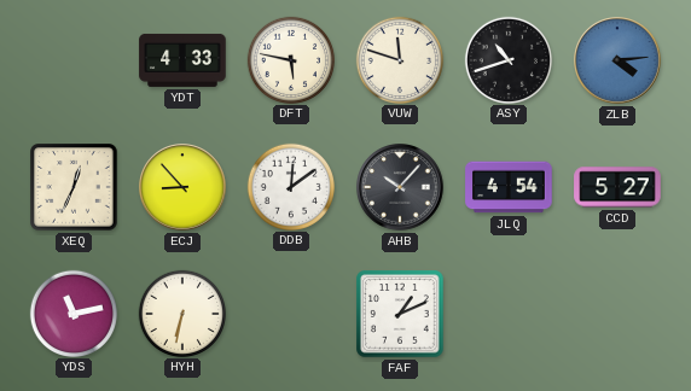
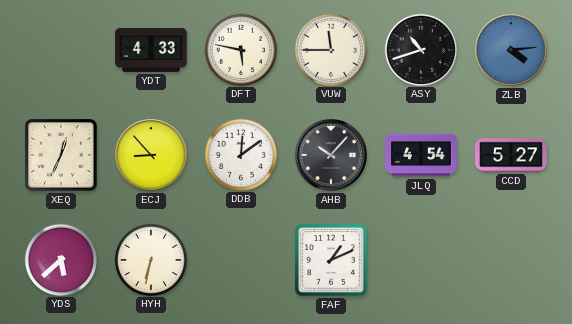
VUW: 11:48 -> 11:45
YDS: 11:13 -> 5:38
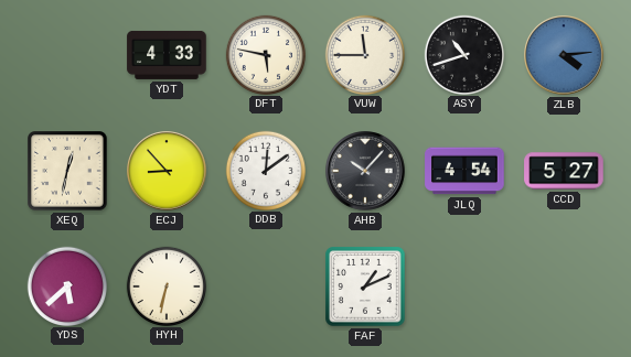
XEQ: 12:34 -> 12:32
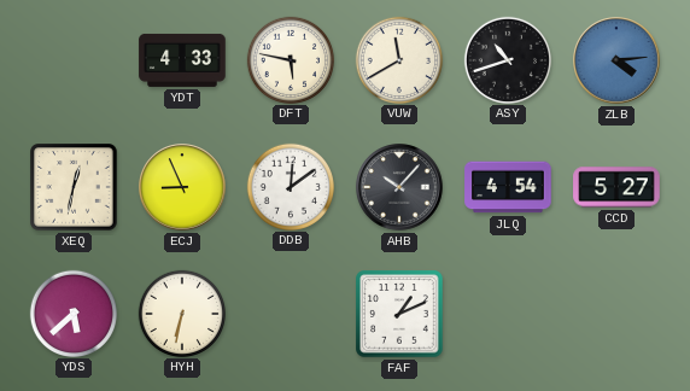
VUW: 11:45 -> 11:40
ECJ: 8:53 -> 8:56
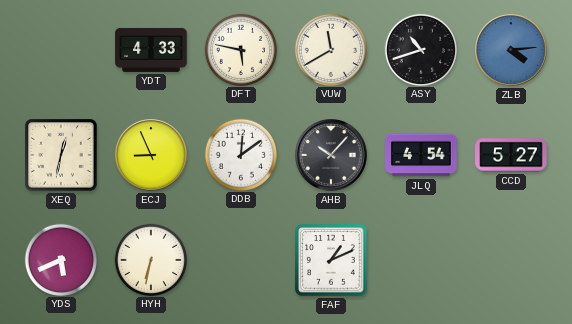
YDS: 5:38 -> 5:41
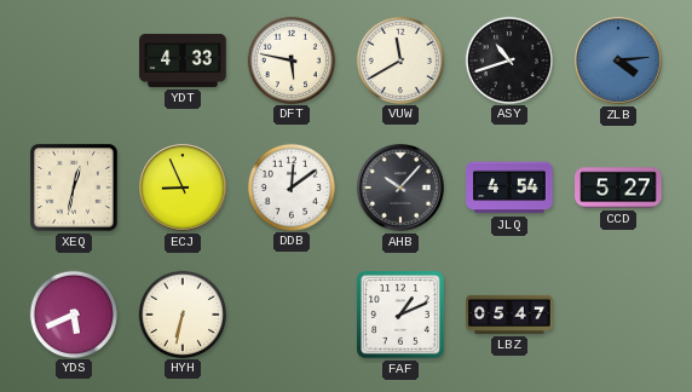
LBZ: none -> 05:47
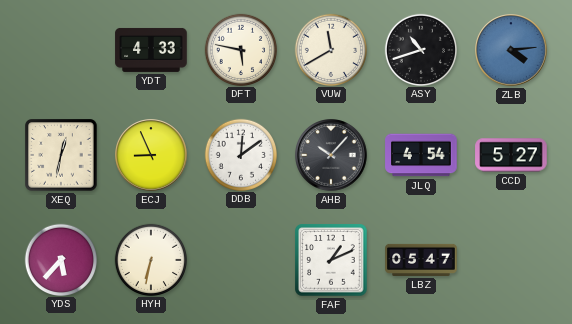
YDS: 5:41 -> 5:37
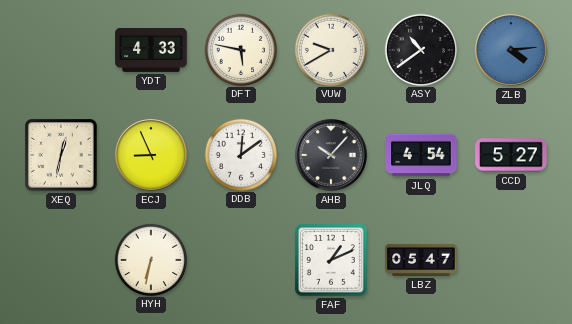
VUW: 11:40 -> 9:40
ASY: 10:42 -> 10:39
YDS: 5:37 -> none
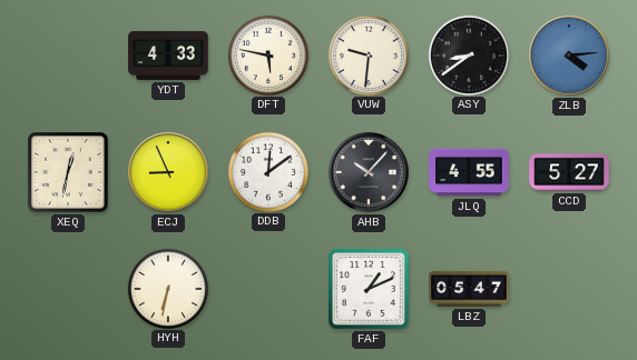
VUW: 9:40 -> 9:31
ASY: 10:39 -> 8:39
JLQ: 4:54 -> 4:55
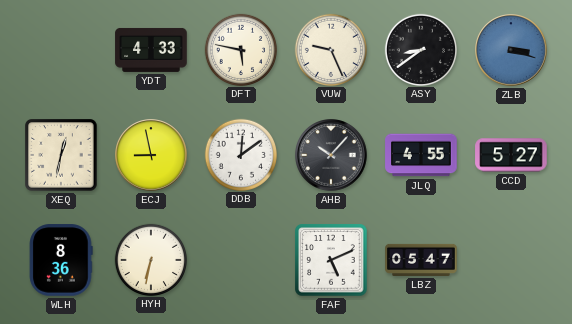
VUW: 9:31 -> 9:26
ZLB: 4:14 -> 3:18
ECJ: 8:56 -> 8:58
WLH: none -> 8:36
FAF: 1:11 -> 5:11
